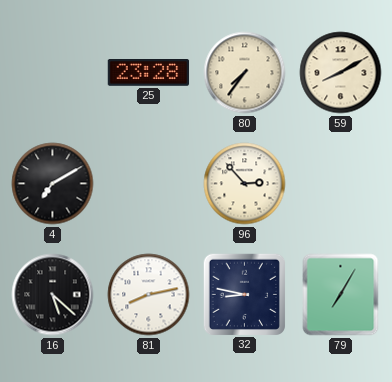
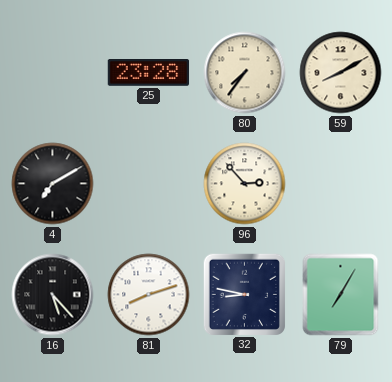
16: 5:22 -> 5:23
81: 8:13 -> 8:12
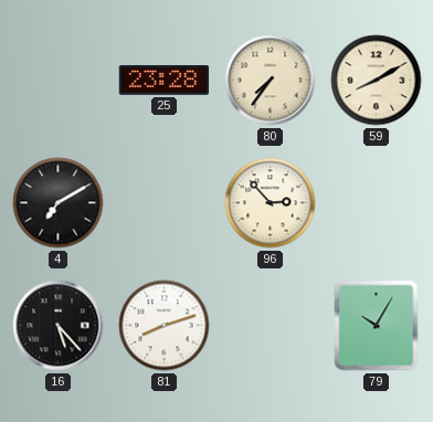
32: 8:47 -> none
79: 7:05 -> 10:05
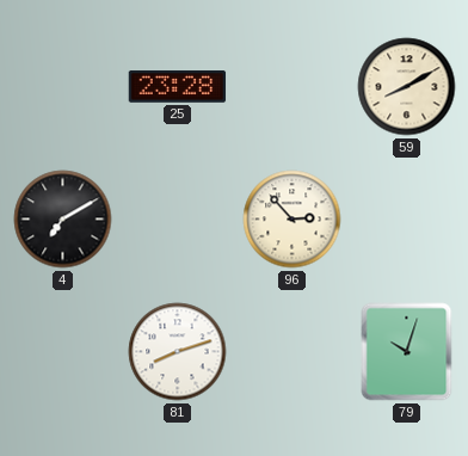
80: 7:36 -> none
16: 5:23 -> none
79: 10:05 -> 10:03
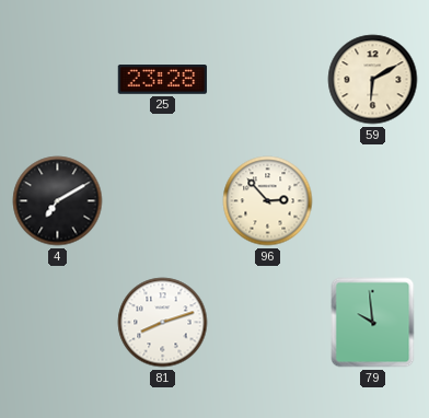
59: 8:10 -> 6:10
79: 10:03 -> 9:59
